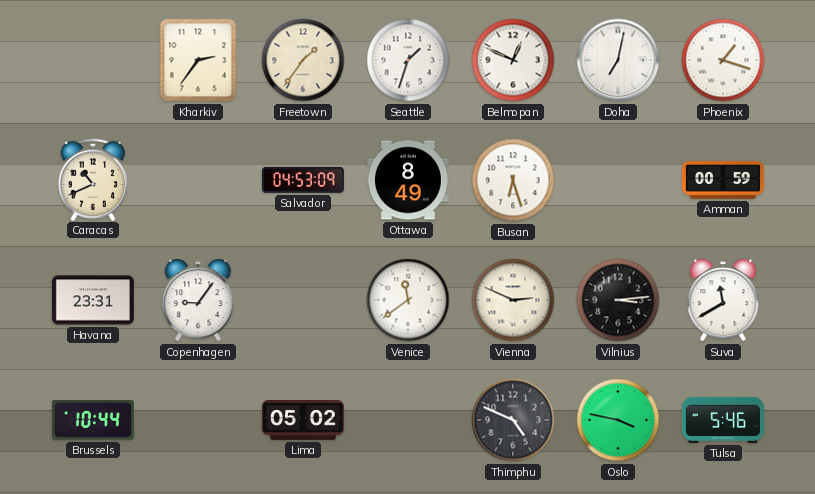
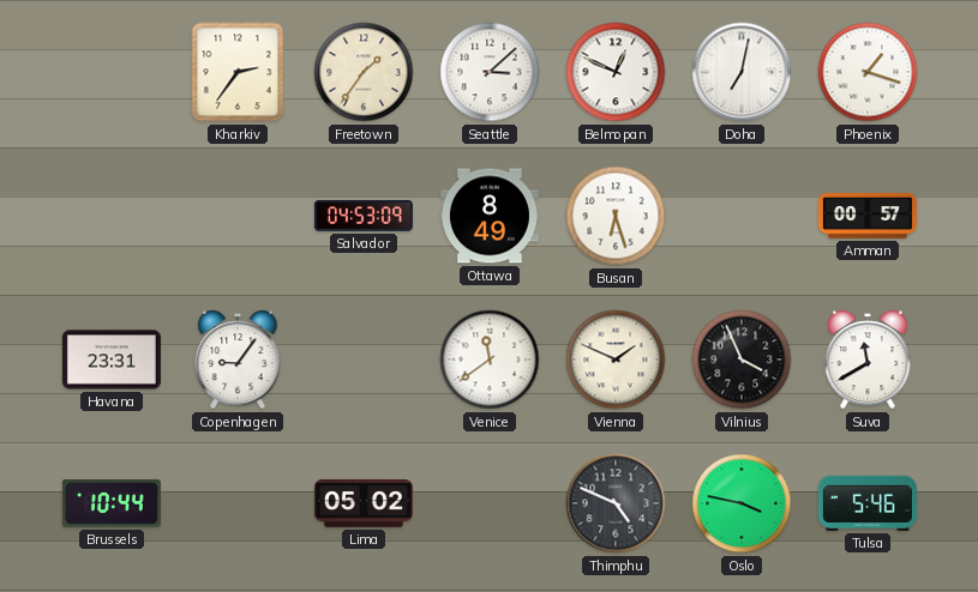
Seattle: 1:33 -> 3:08
Caracas: 10:41 -> none
Amman: 00:59 -> 00:57
Vienna: 2:49 -> 1:49
Vilnius: 3:14 -> 3:56
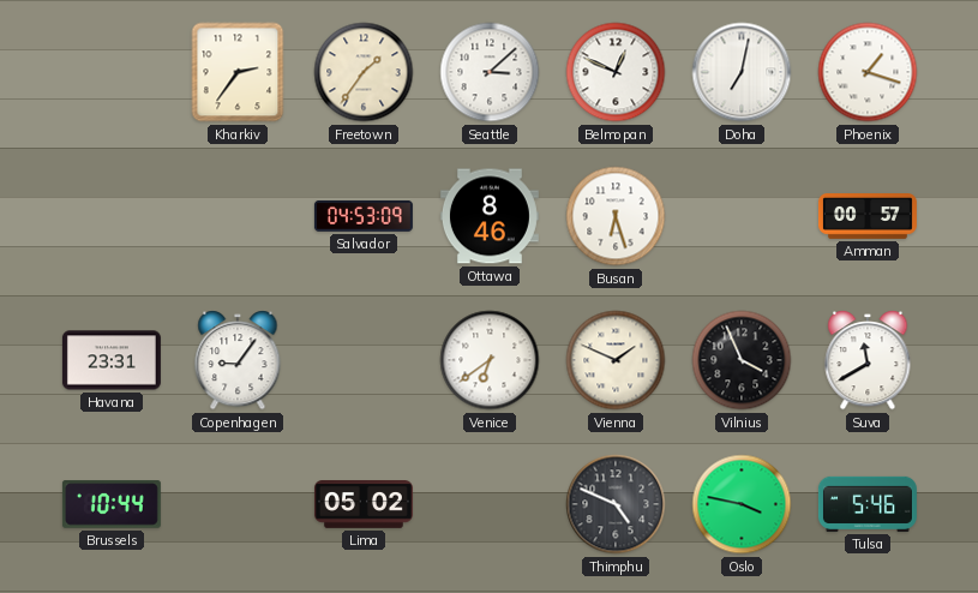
Ottawa: 8:49 -> 8:46
Venice: 11:39 -> 6:39
